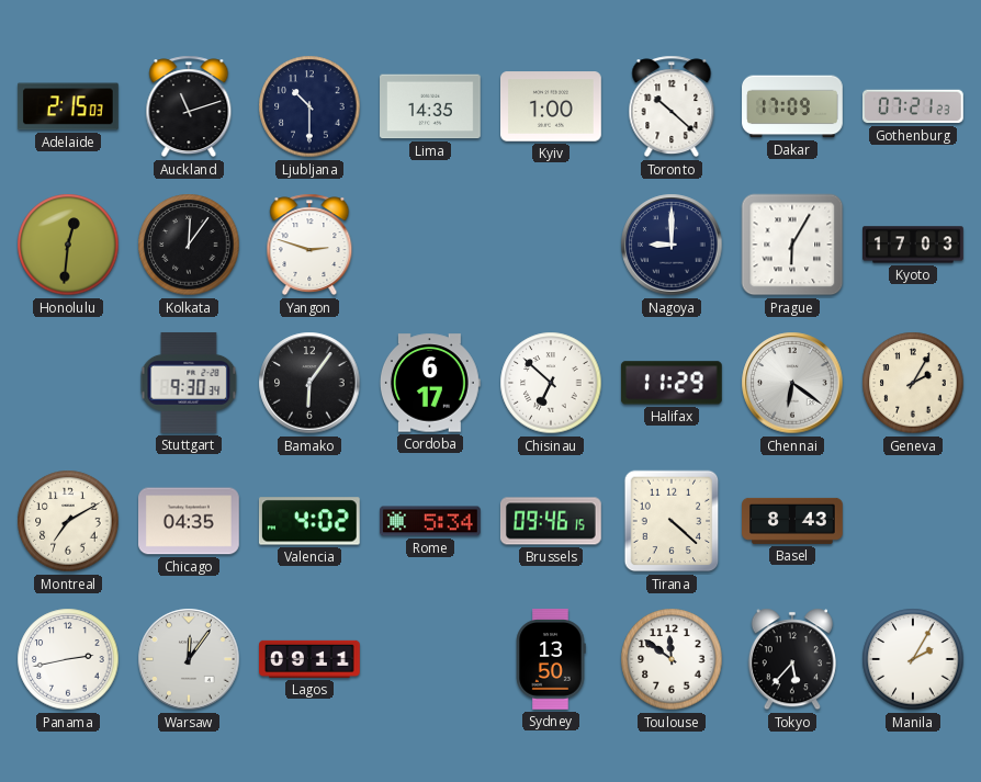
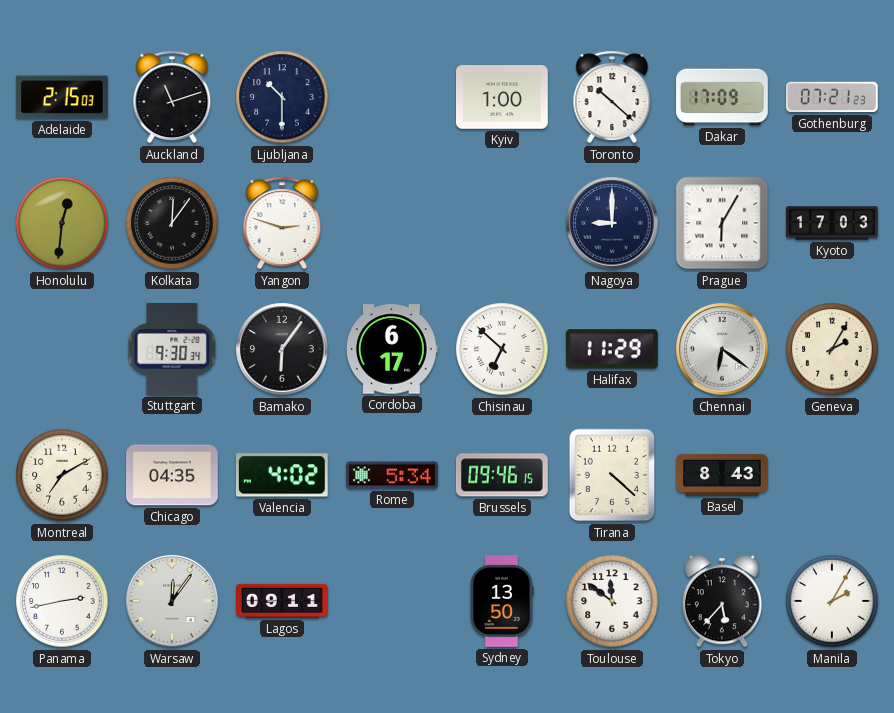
Lima: 14:35 -> none
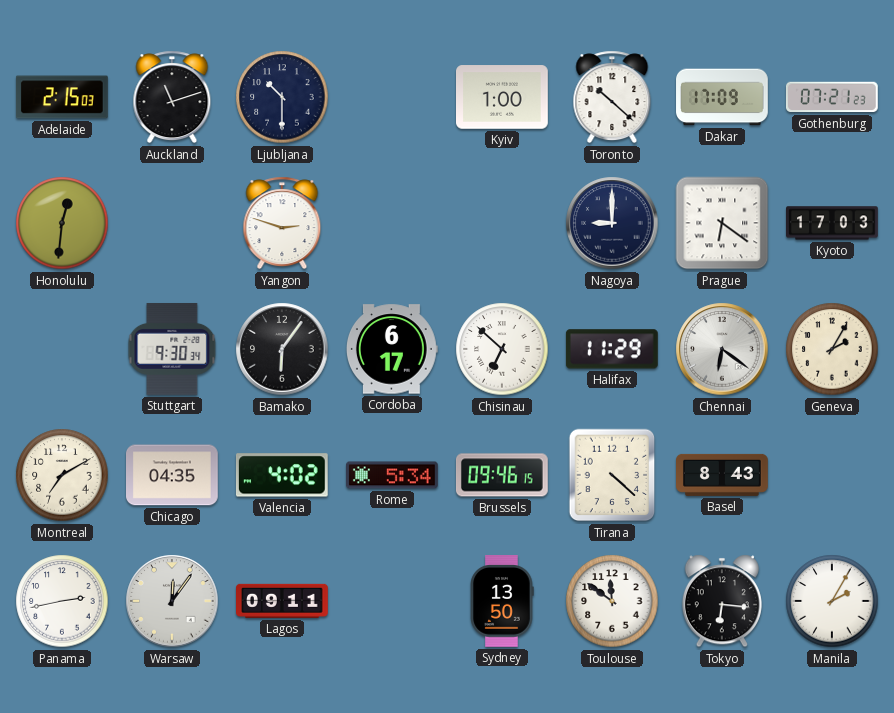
Kolkata: 12:06 -> none
Prague: 6:05 -> 6:21
Tokyo: 5:37 -> 6:16
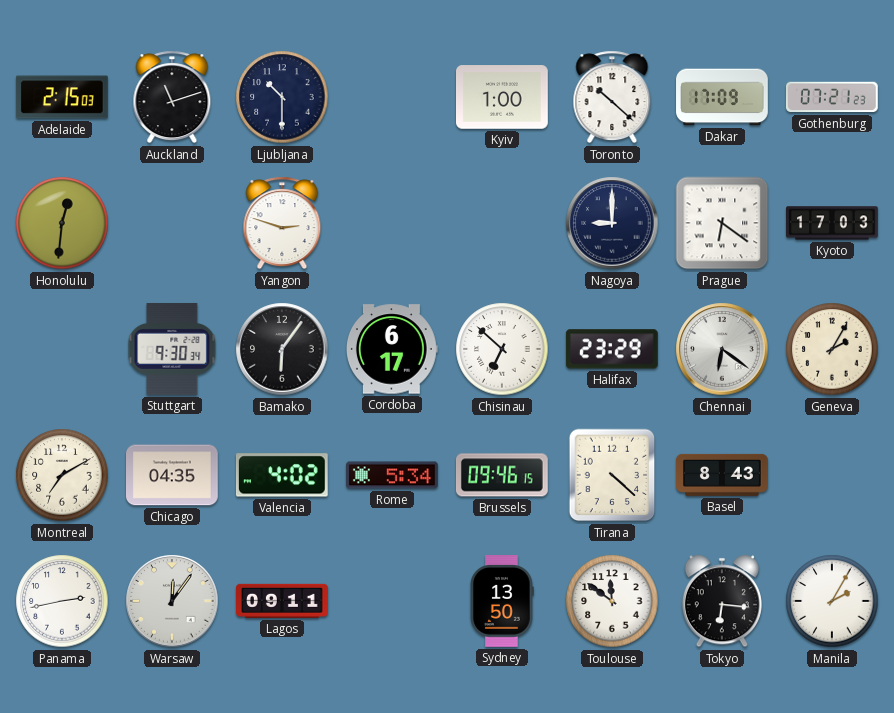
Halifax: 11:29 -> 23:29
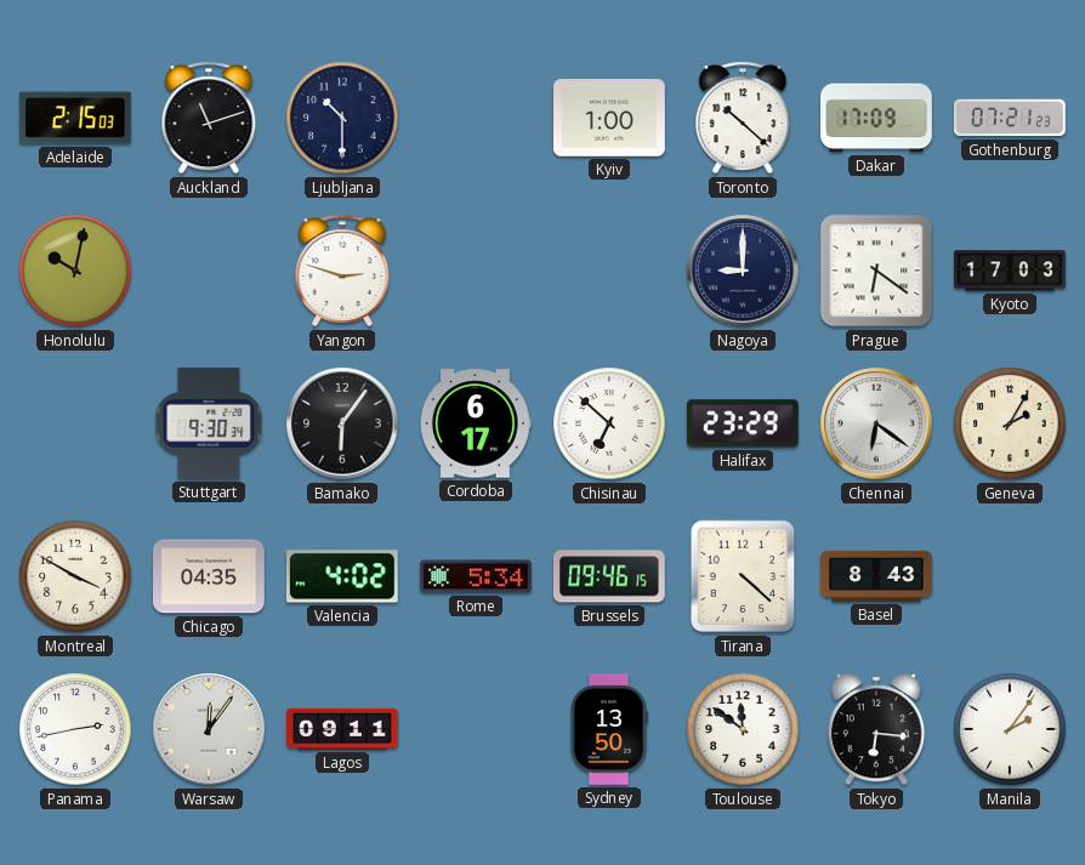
Honolulu: 12:31 -> 10:02
Montreal: 7:10 -> 3:50
Manila: 2:05 -> 2:06
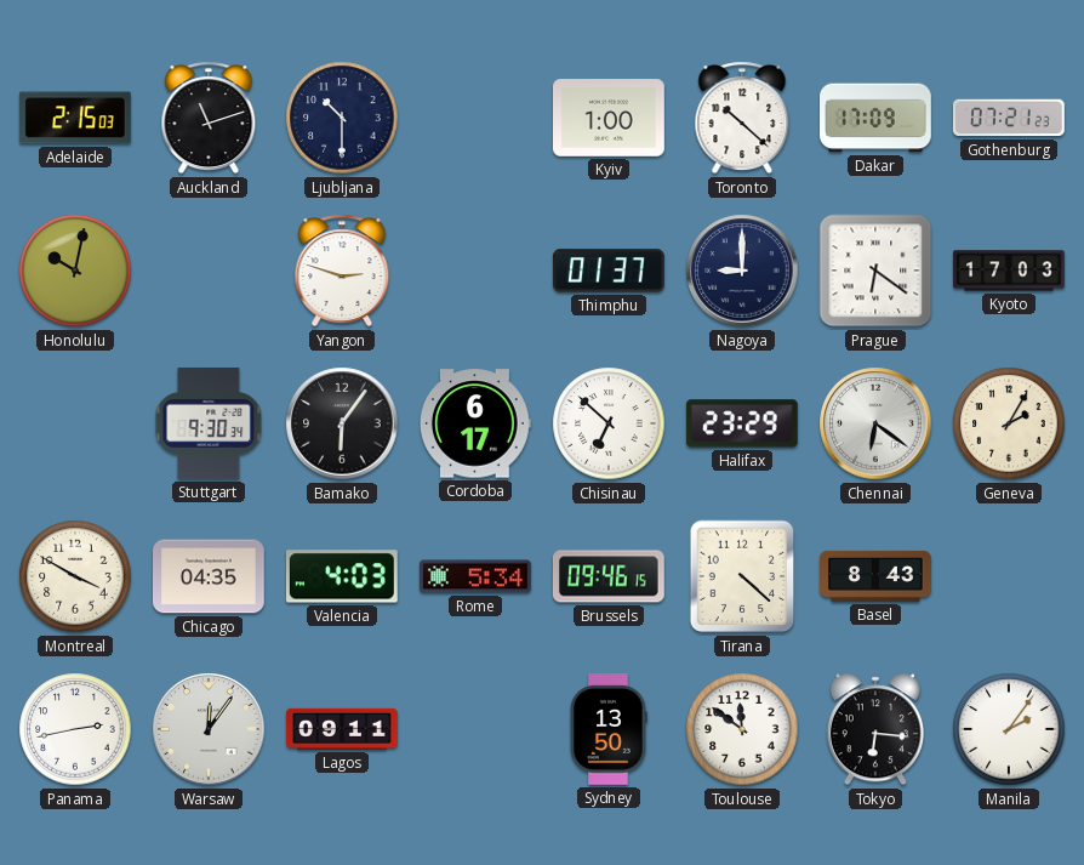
Thimphu: none -> 01:37
Valencia: 4:02 -> 4:03
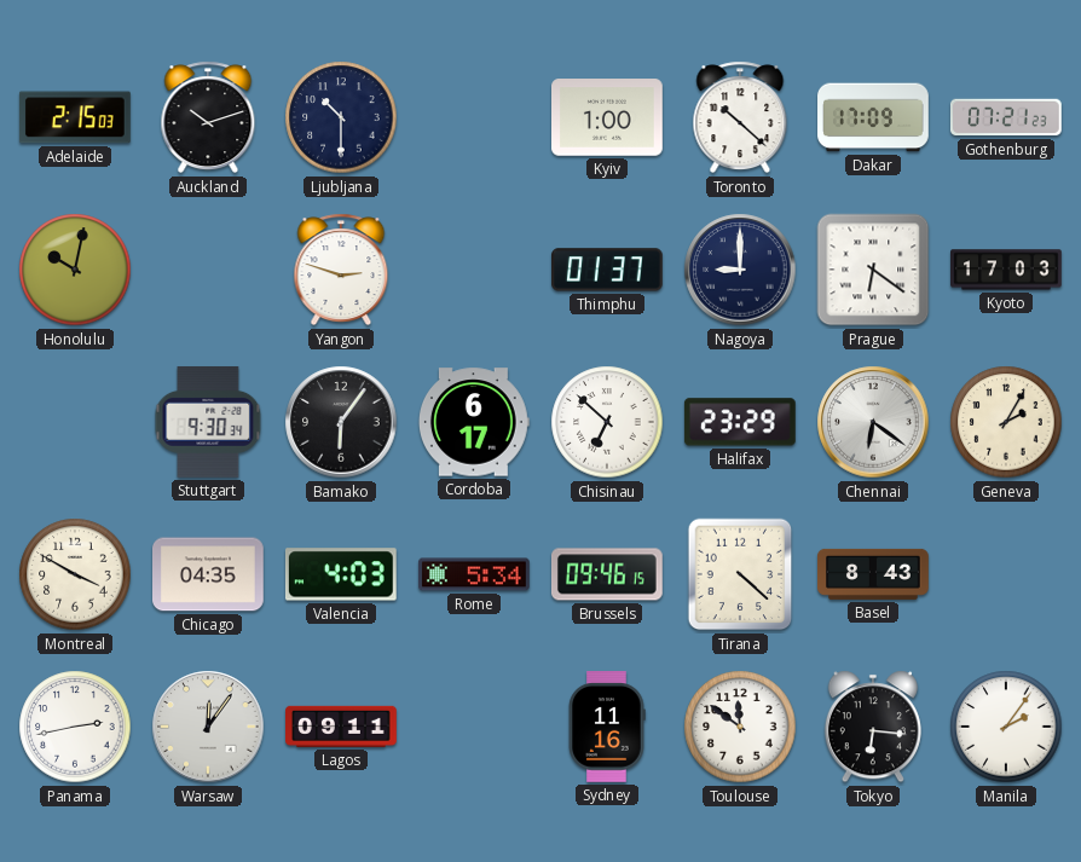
Auckland: 11:12 -> 10:12
Sydney: 13:50 -> 11:16
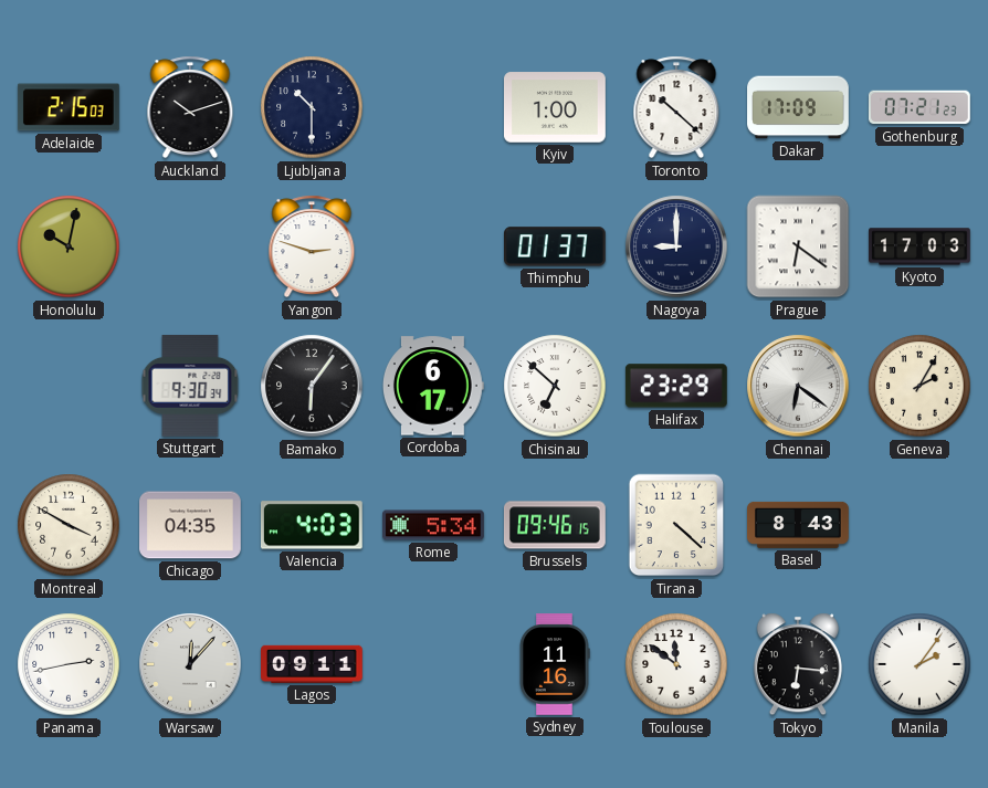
Warsaw: 12:06 -> 12:07
